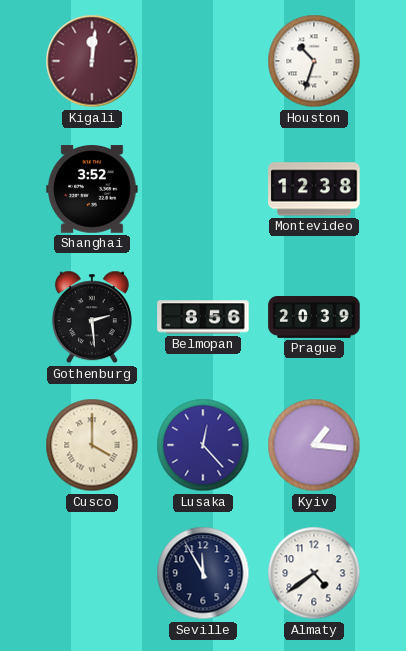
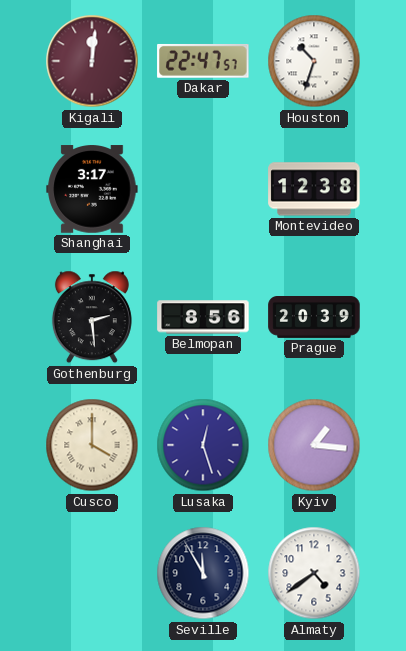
Dakar: none -> 22:47
Shanghai: 3:52 -> 3:17
Lusaka: 12:23 -> 12:27
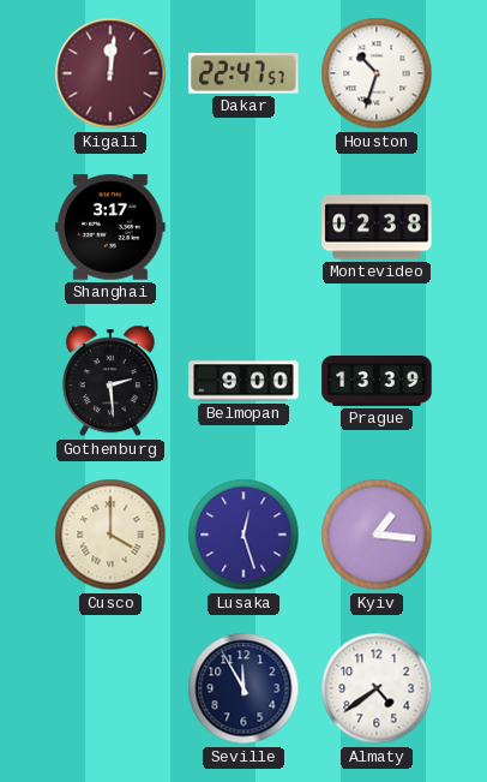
Montevideo: 12:38 -> 02:38
Belmopan: 8:56 -> 9:00
Prague: 20:39 -> 13:39
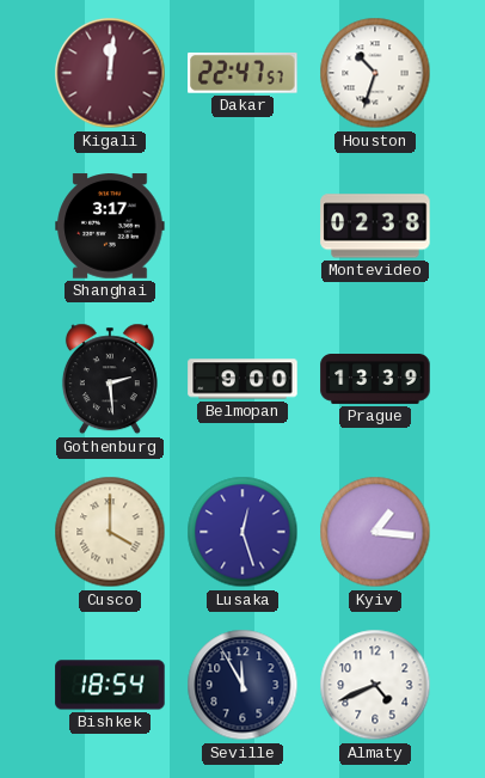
Bishkek: none -> 18:54
Almaty: 4:39 -> 4:41
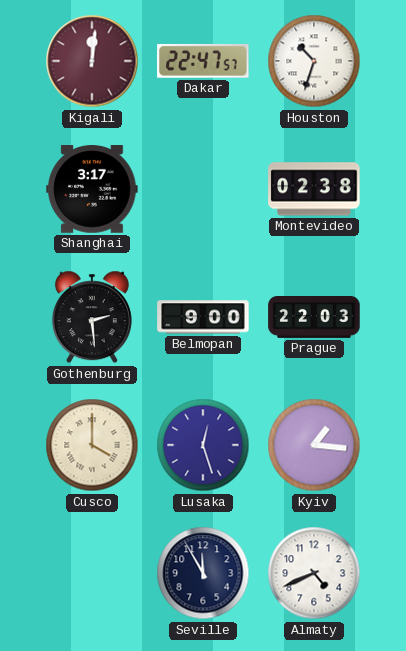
Prague: 13:39 -> 22:03
Bishkek: 18:54 -> none
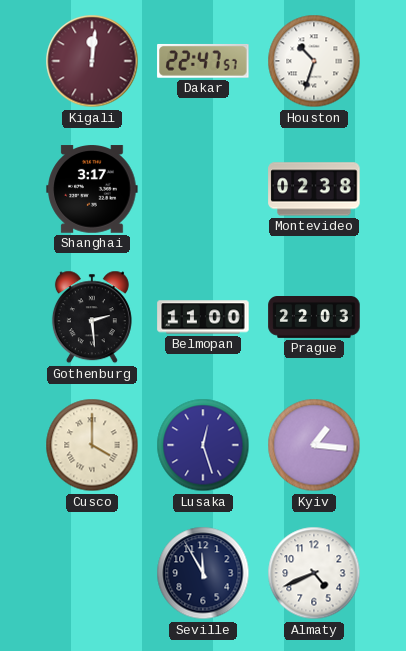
Belmopan: 9:00 -> 11:00
